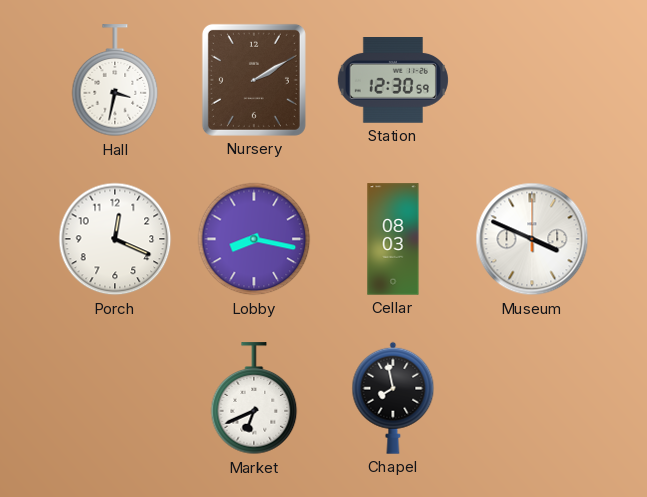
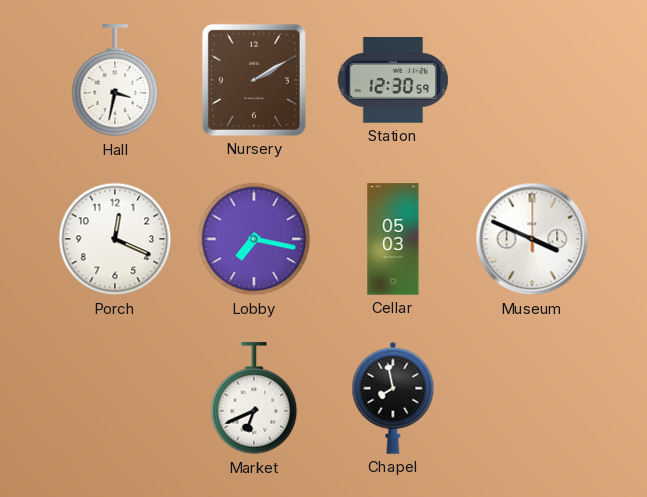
Lobby: 8:17 -> 7:17
Cellar: 08:03 -> 05:03
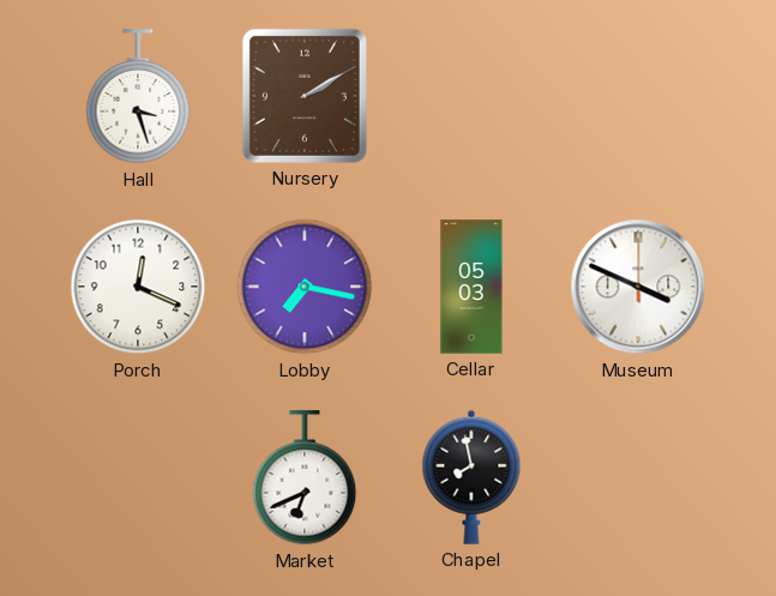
Hall: 3:32 -> 3:27
Station: 12:30 -> none
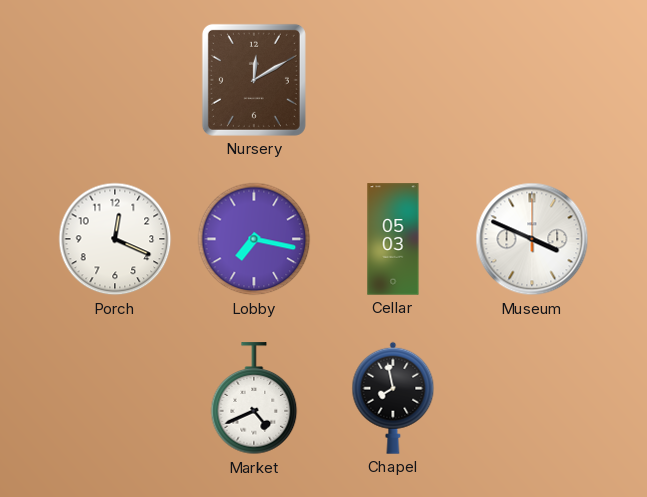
Hall: 3:27 -> none
Nursery: 2:10 -> 12:10
Market: 6:41 -> 4:41
